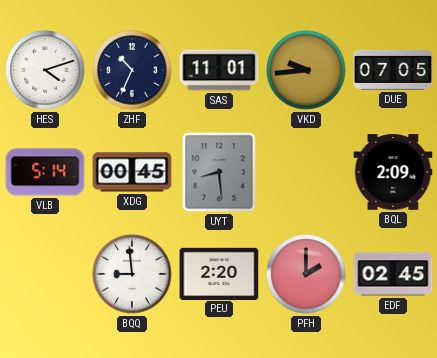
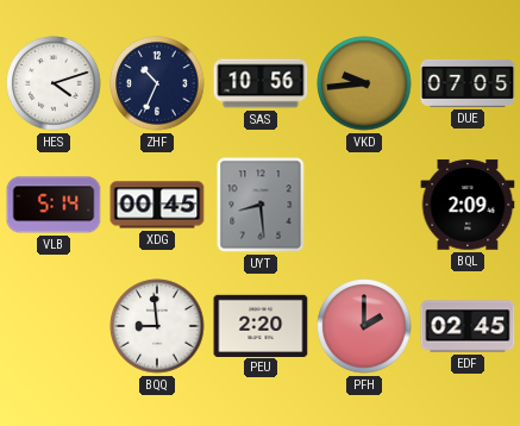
SAS: 11:01 -> 10:56
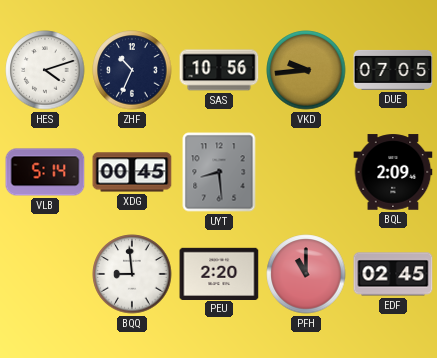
PFH: 2:00 -> 11:00
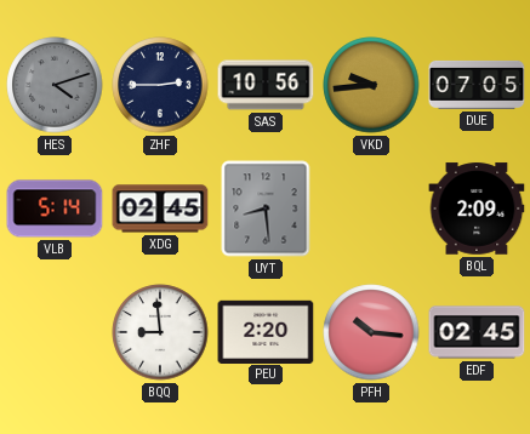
HES dial: white -> grey
ZHF: 10:34 -> 2:45
XDG: 00:45 -> 02:45
PFH: 11:00 -> 10:16
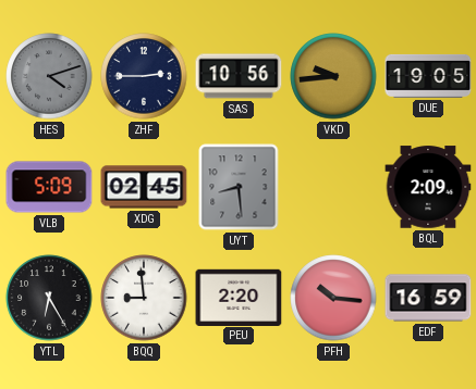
DUE: 07:05 -> 19:05
VLB: 5:14 -> 5:09
YTL: none -> 6:25
EDF: 02:45 -> 16:59
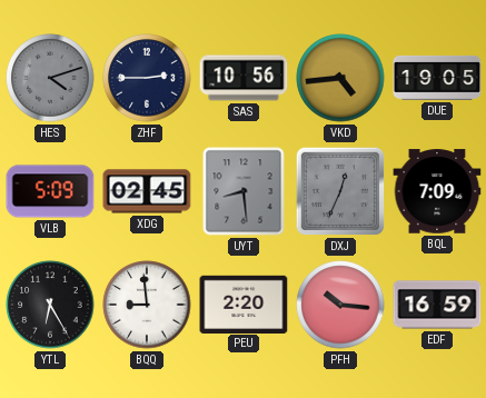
VKD: 9:44 -> 4:44
DXJ: none -> 12:34
BQL: 2:09 -> 7:09
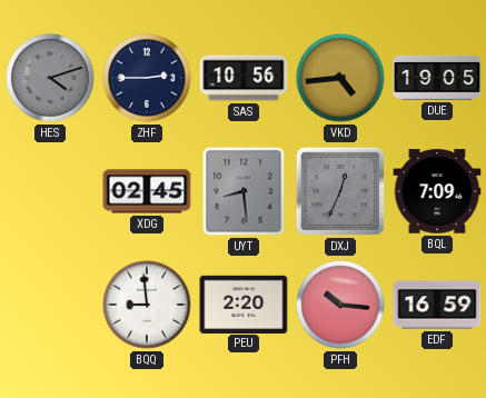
VLB: 5:09 -> none
YTL: 6:25 -> none
